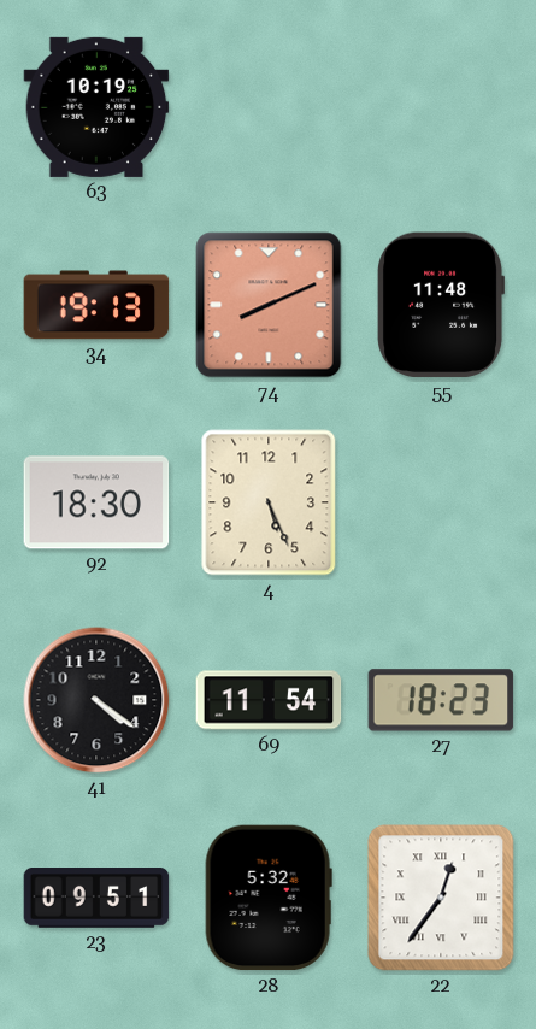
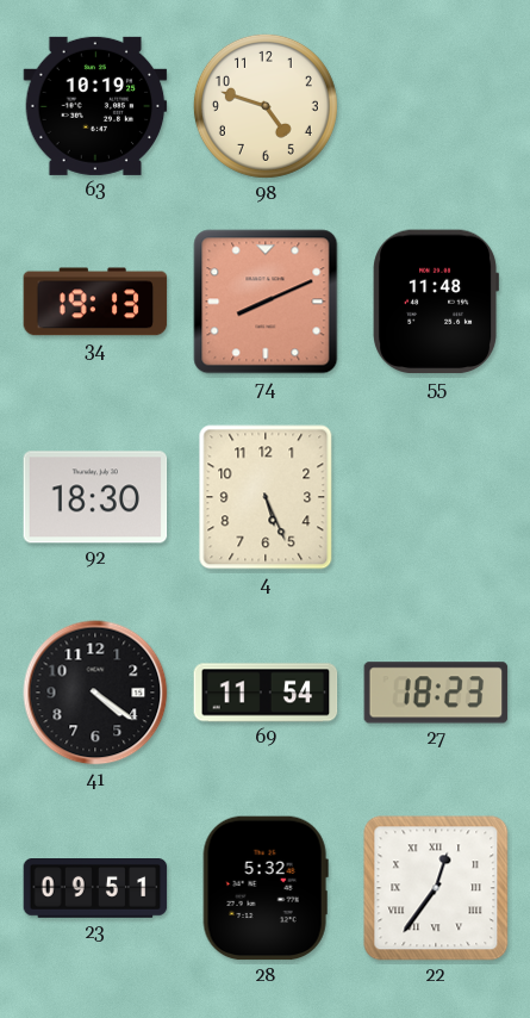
98: none -> 4:48
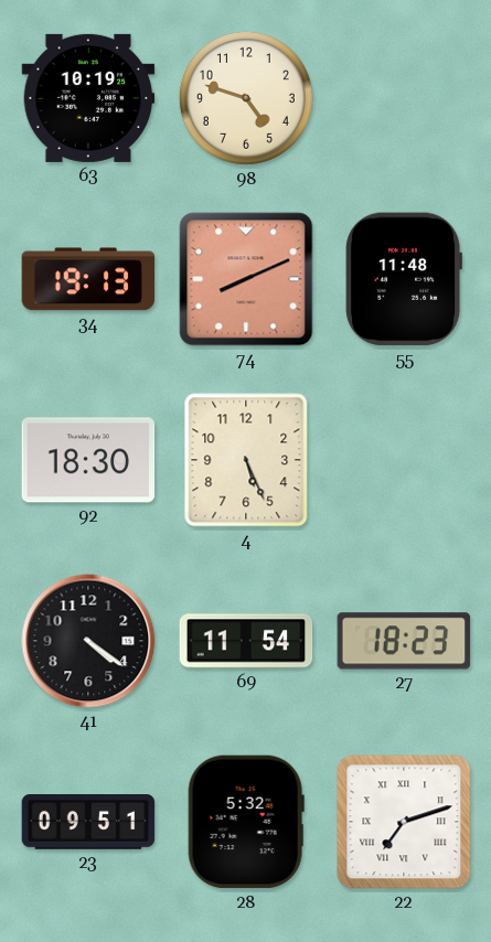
22: 12:36 -> 7:12
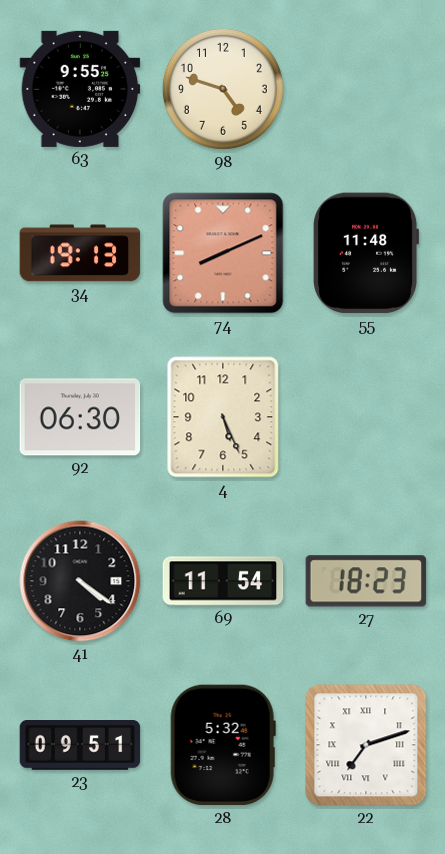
63: 10:19 -> 9:55
92: 18:30 -> 06:30
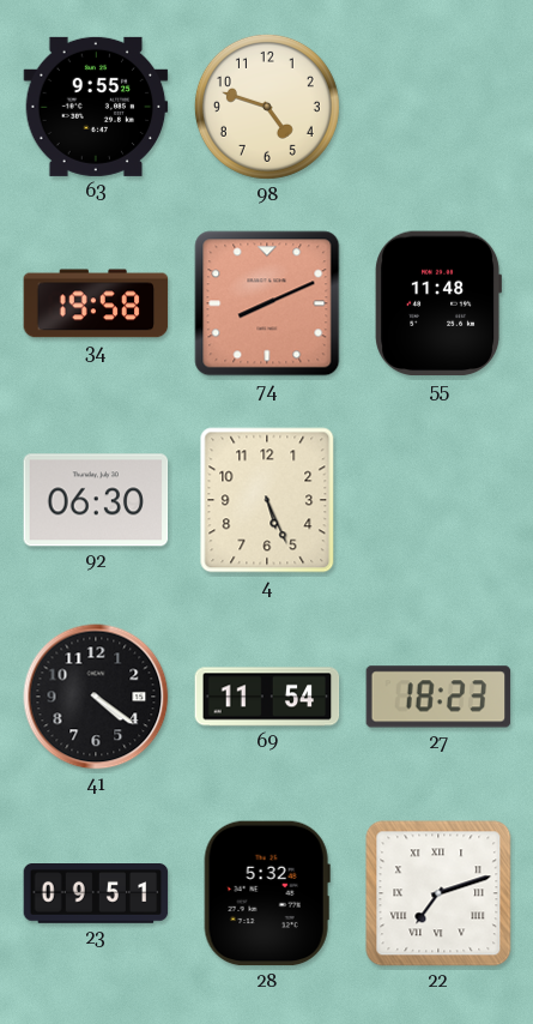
34: 19:13 -> 19:58
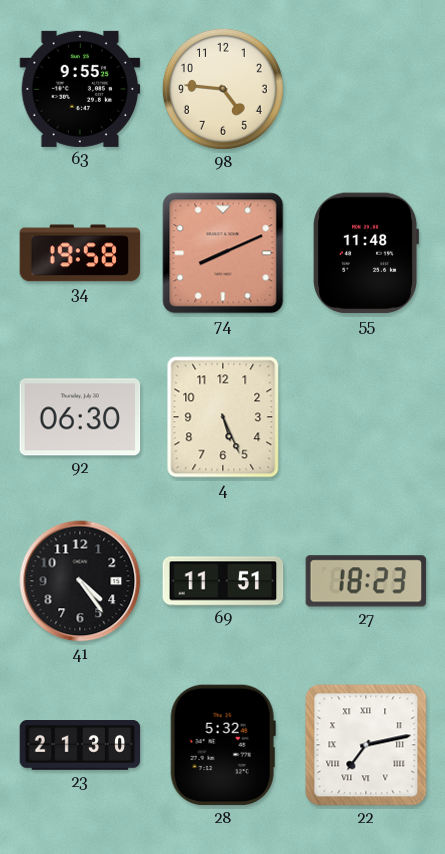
98: 4:48 -> 4:46
41: 4:21 -> 4:24
69: 11:54 -> 11:51
23: 09:51 -> 21:30
22: 7:12 -> 7:13
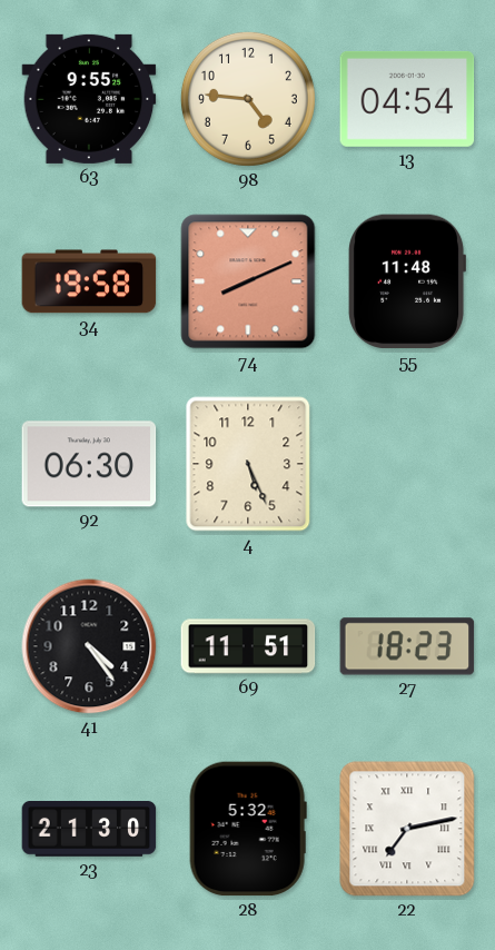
13: none -> 04:54
